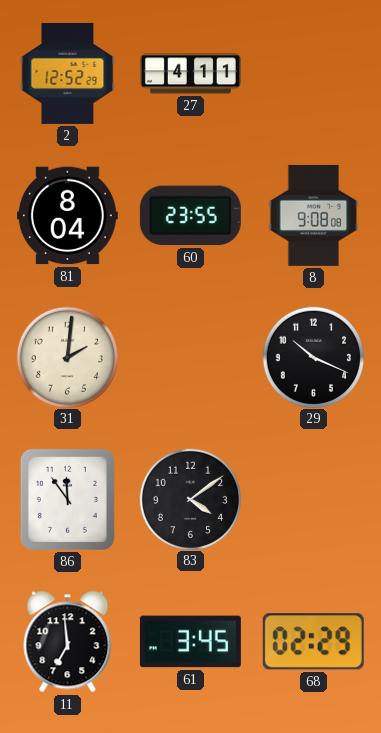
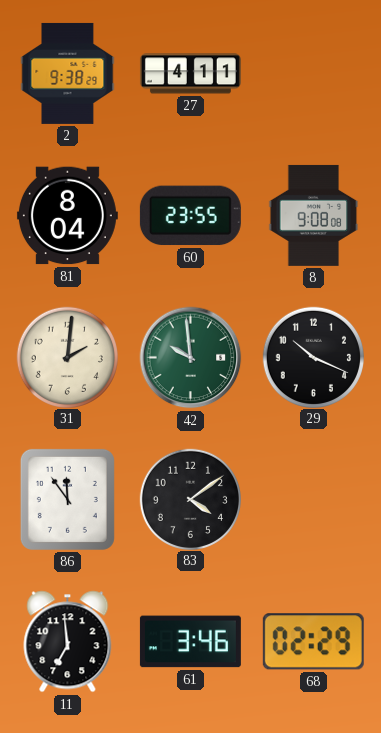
2: 12:52 -> 9:38
42: none -> 9:59
61: 3:45 -> 3:46
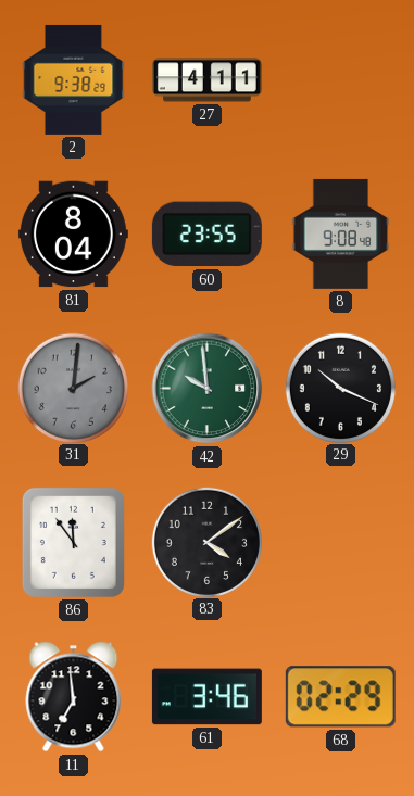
8: 9:08:08 -> 9:08:48
31 dial: cream -> grey
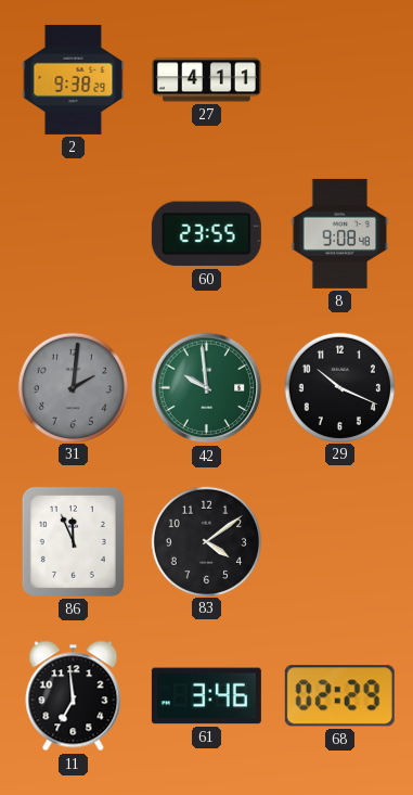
81: 8:04 -> none
86: 11:54 -> 11:56
